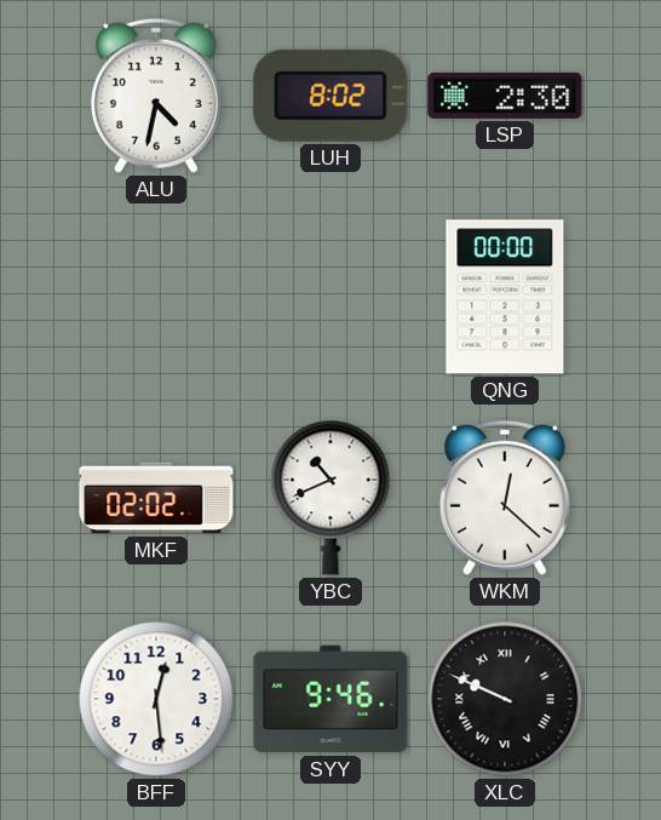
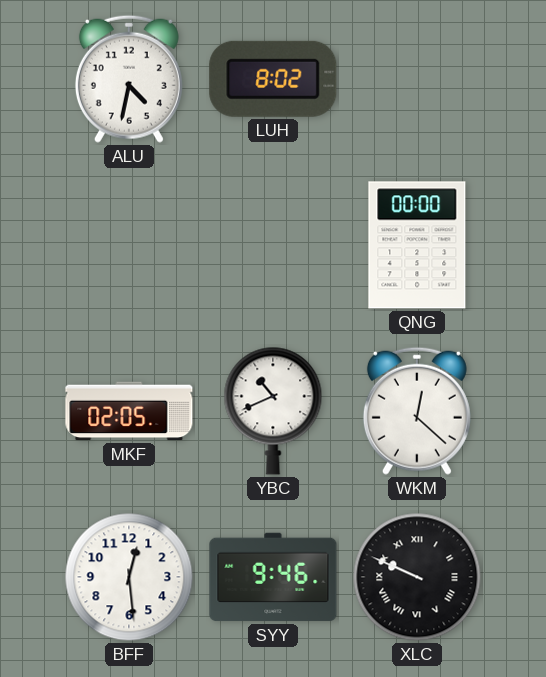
LSP: 2:30 -> none
MKF: 02:02 -> 02:05
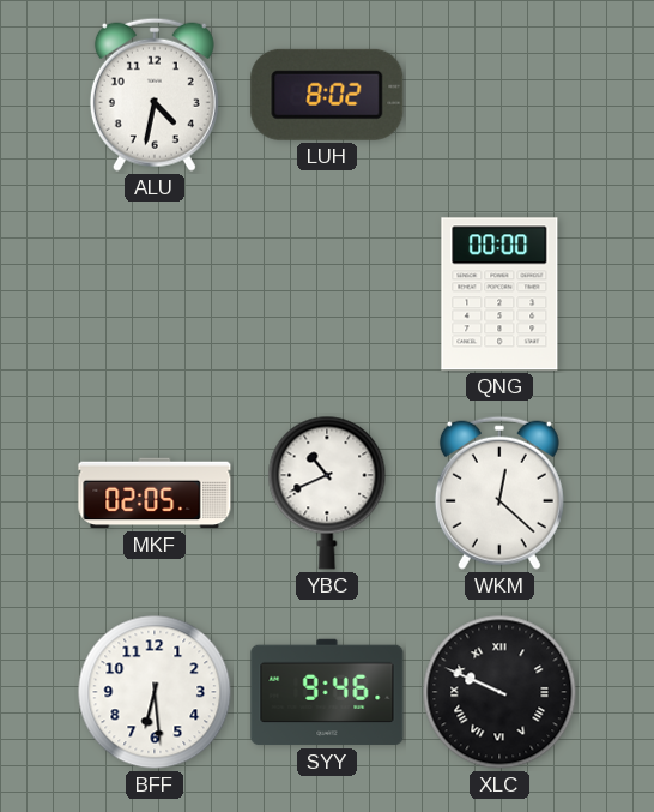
BFF: 12:29 -> 6:29
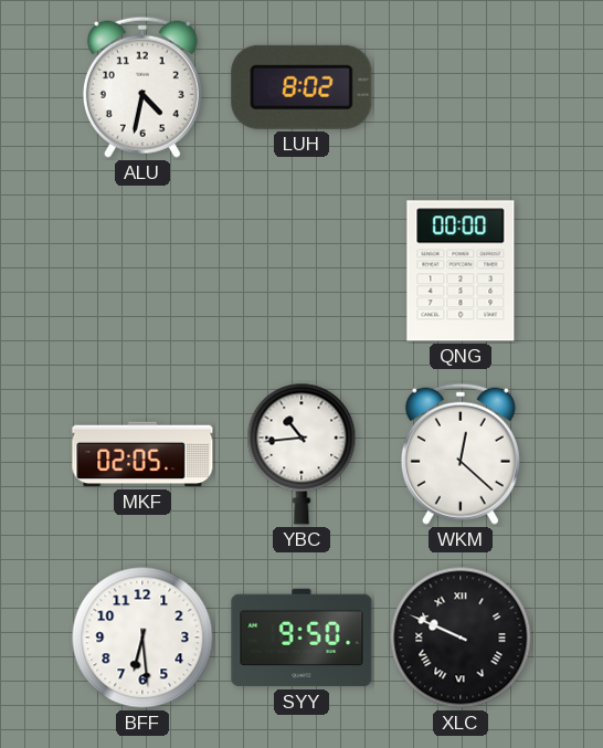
YBC: 10:41 -> 10:44
SYY: 9:46 -> 9:50
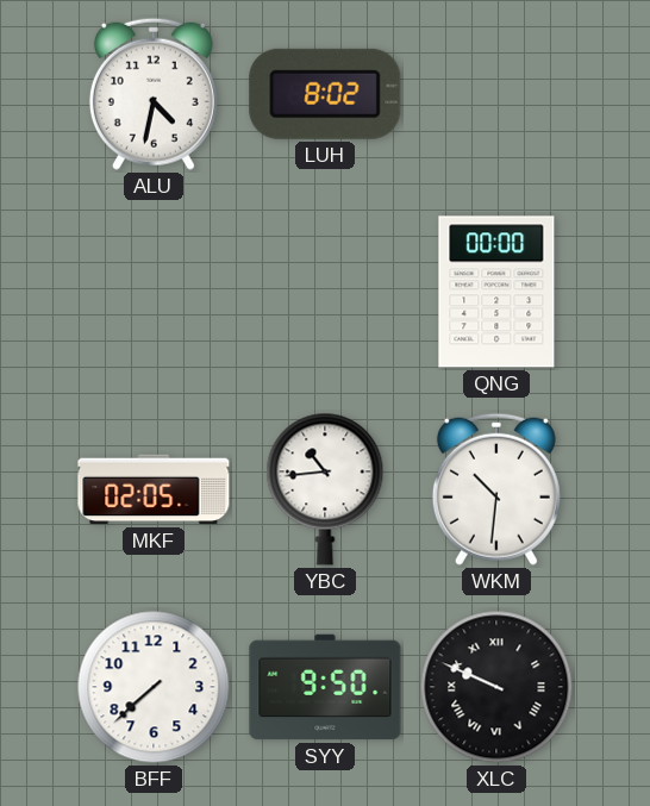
WKM: 12:22 -> 10:31
BFF: 6:29 -> 7:38
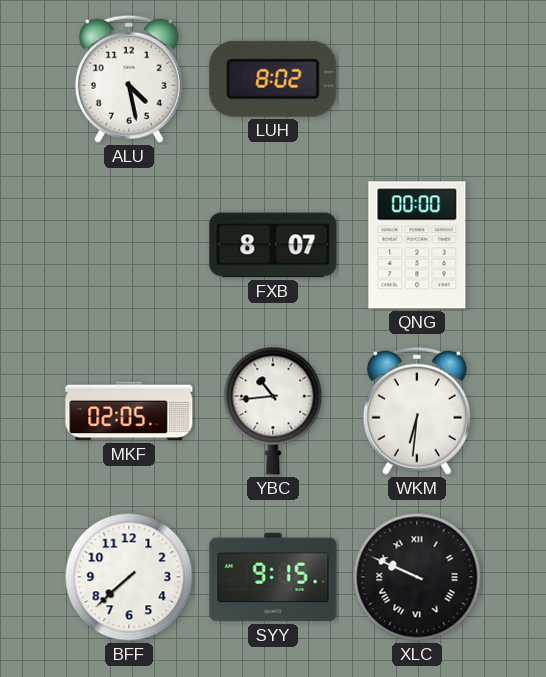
ALU: 4:32 -> 4:28
FXB: none -> 8:07
WKM: 10:31 -> 6:31
SYY: 9:50 -> 9:15
